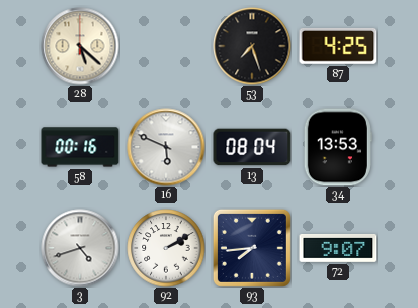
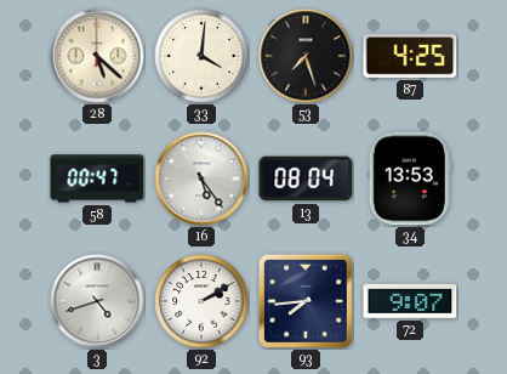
33: none -> 4:01
58: 00:16 -> 00:47
16: 5:49 -> 5:24
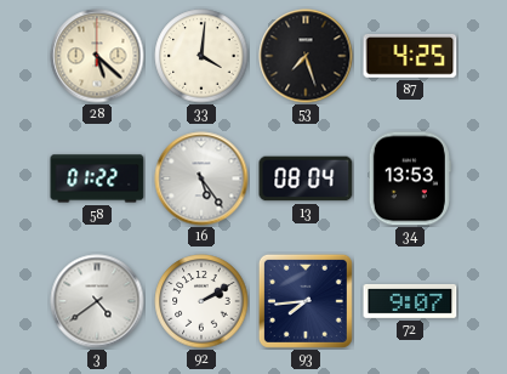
58: 00:47 -> 01:22
3: 4:42 -> 4:39
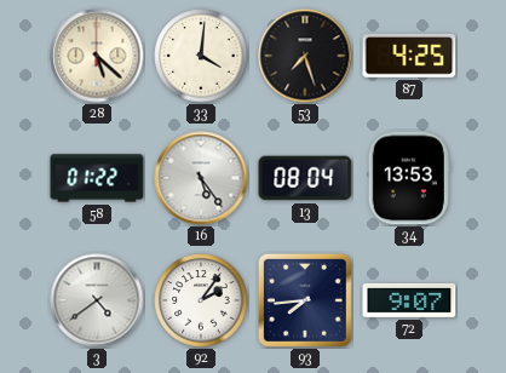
92: 2:10 -> 2:06
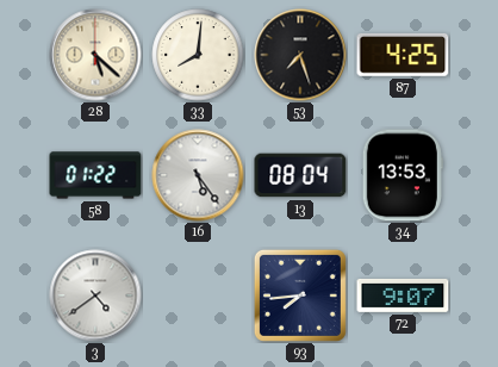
33: 4:01 -> 8:01
92: 2:06 -> none
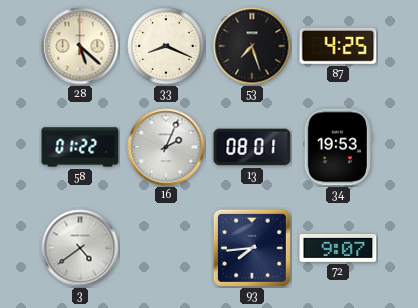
33: 8:01 -> 8:19
16: 5:24 -> 2:04
13: 08:04 -> 08:01
34: 13:53 -> 19:53
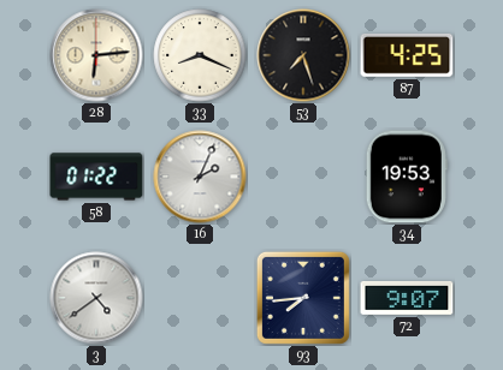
28: 5:22 -> 6:14
13: 08:01 -> none
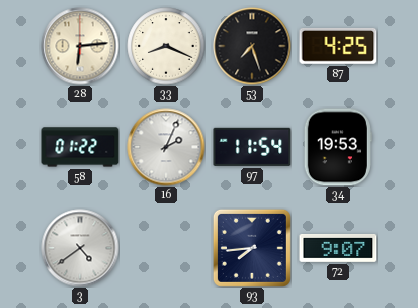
97: none -> 11:54
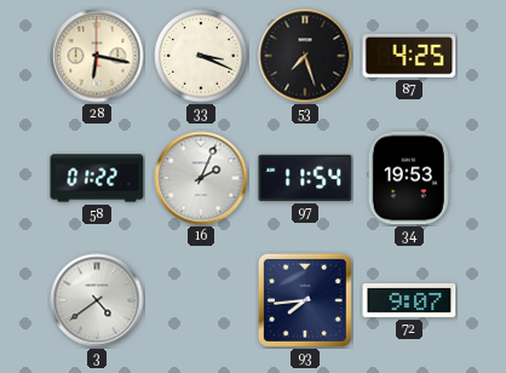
28: 6:14 -> 6:17
33: 8:19 -> 3:19
